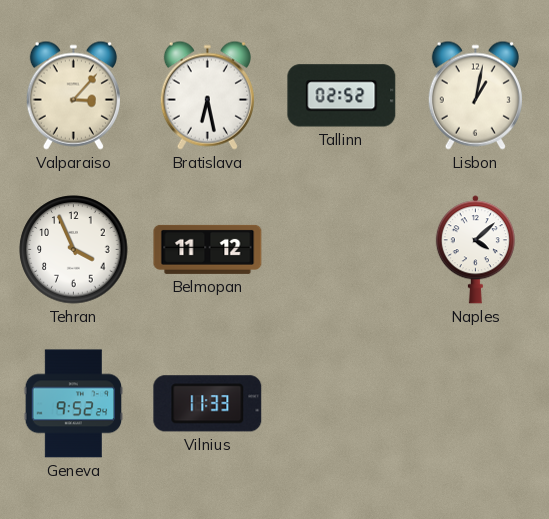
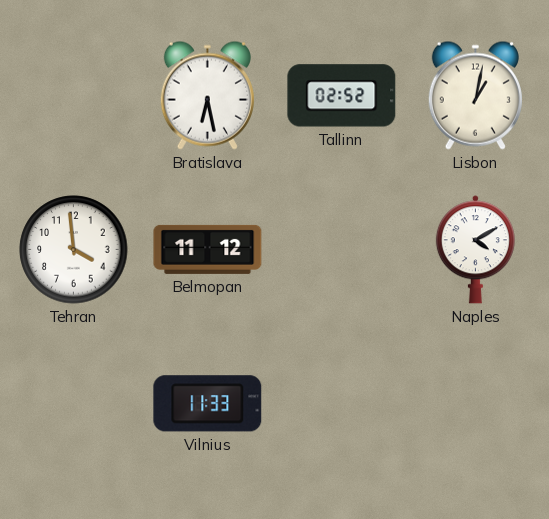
Valparaiso: 3:07 -> none
Tehran: 3:56 -> 3:59
Naples: 4:08 -> 4:10
Geneva: 9:52 -> none
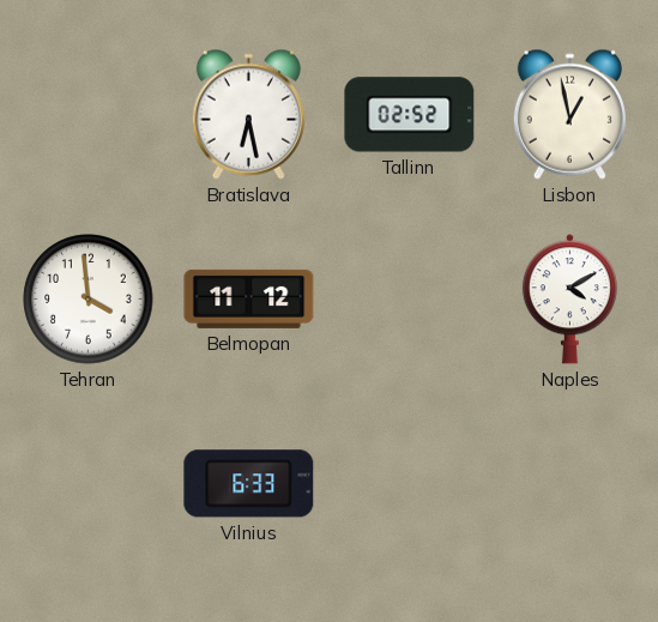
Lisbon: 1:02 -> 12:58
Vilnius: 11:33 -> 6:33
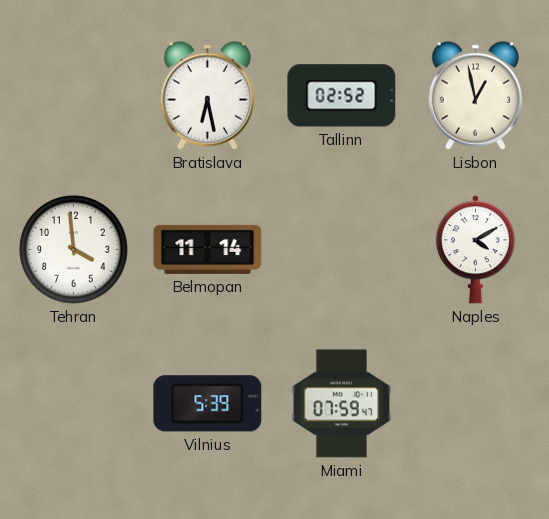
Belmopan: 11:12 -> 11:14
Vilnius: 6:33 -> 5:39
Miami: none -> 07:59
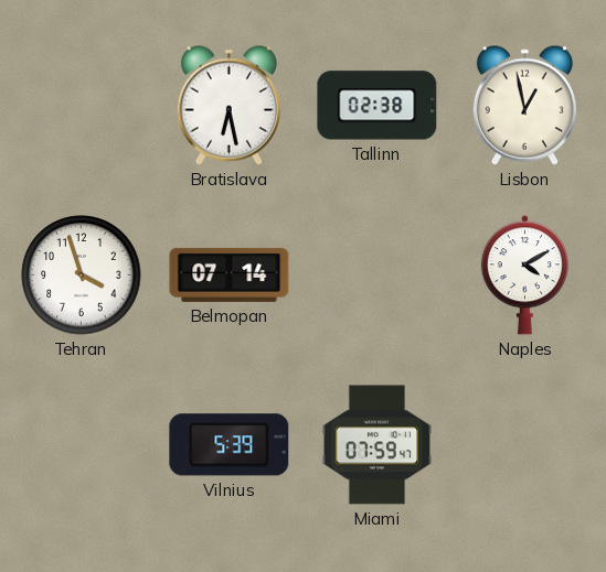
Tallinn: 02:52 -> 02:38
Tehran: 3:59 -> 3:57
Belmopan: 11:14 -> 07:14
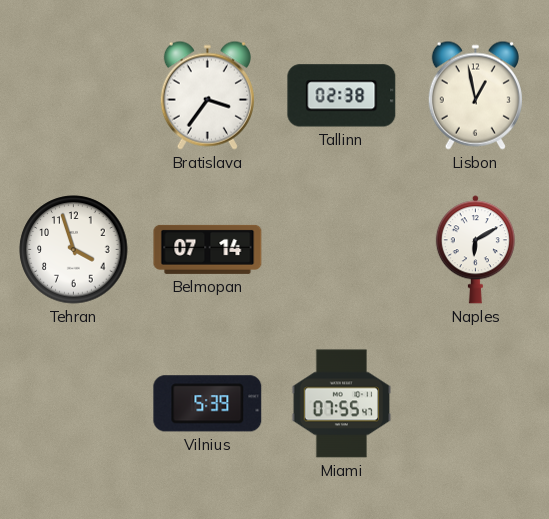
Bratislava: 6:28 -> 3:36
Naples: 4:10 -> 6:10
Miami: 07:59 -> 07:55
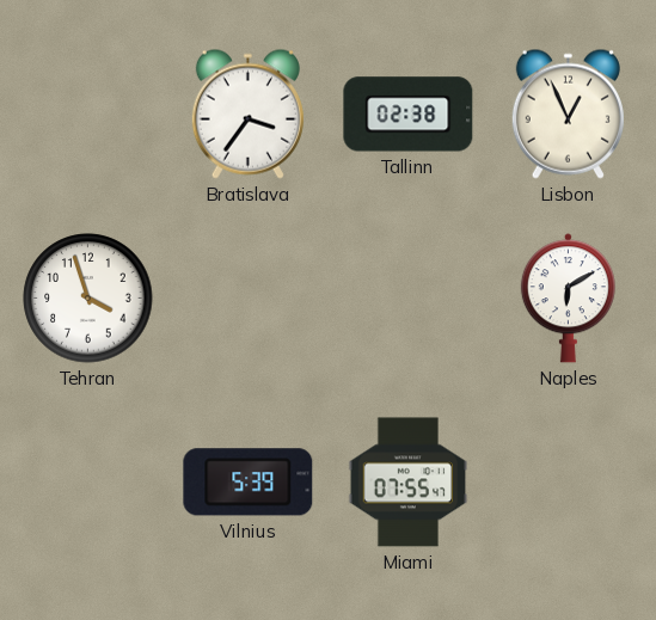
Lisbon: 12:58 -> 12:56
Belmopan: 07:14 -> none
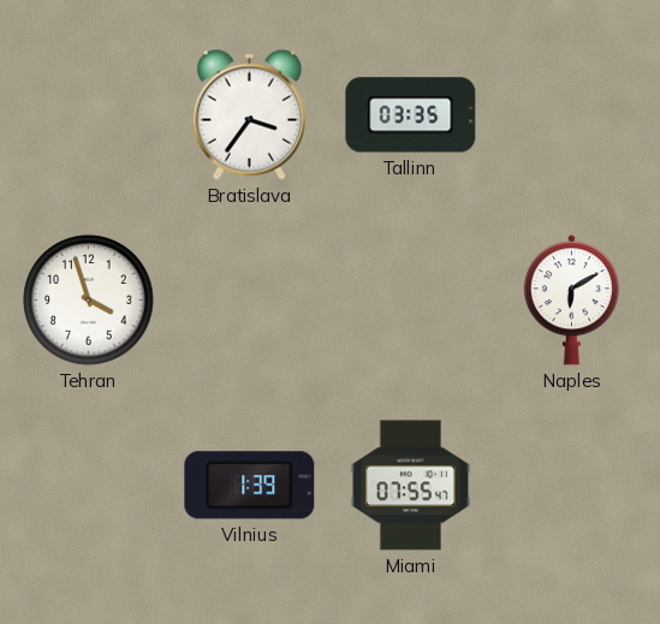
Tallinn: 02:38 -> 03:35
Lisbon: 12:56 -> none
Vilnius: 5:39 -> 1:39
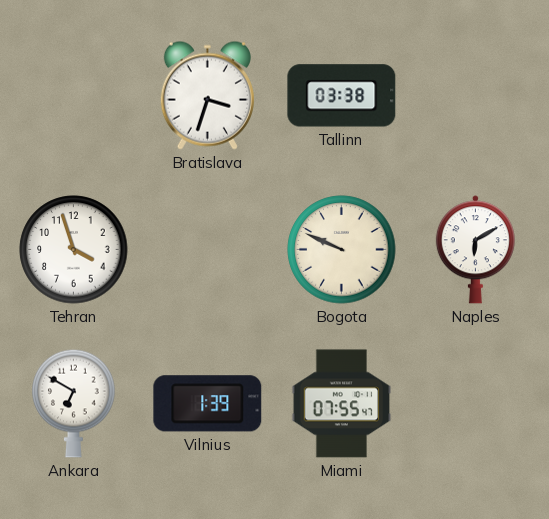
Bratislava: 3:36 -> 3:33
Tallinn: 03:35 -> 03:38
Bogota: none -> 9:49
Ankara: none -> 6:50
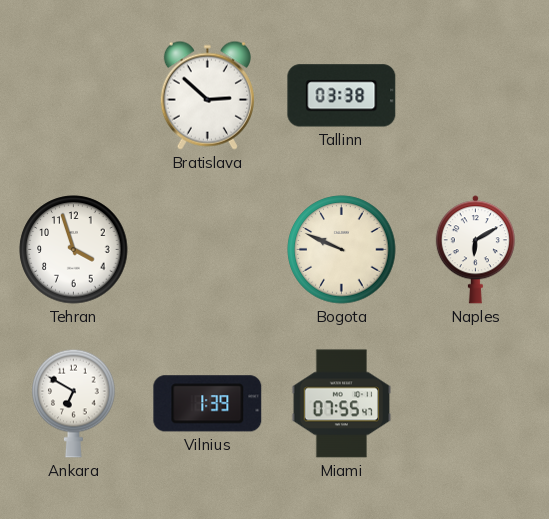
Bratislava: 3:33 -> 2:52
